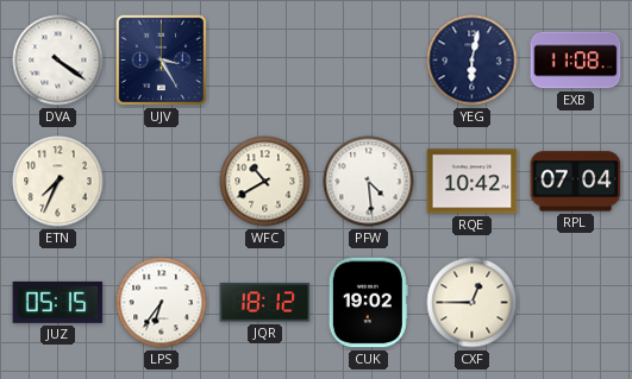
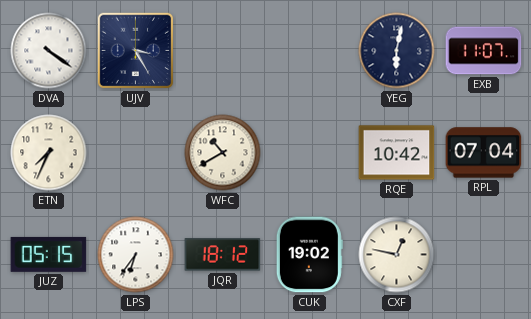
EXB: 11:08 -> 11:07
PFW: 4:29 -> none
CXF: 12:45 -> 12:47
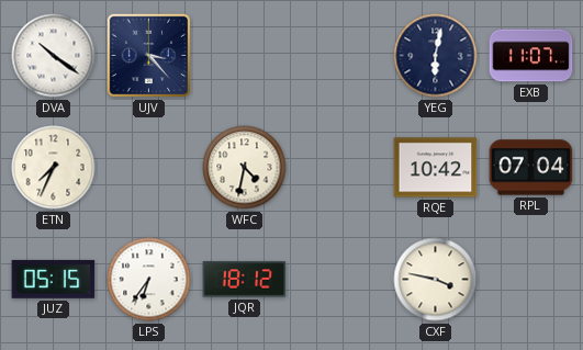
DVA: 4:21 -> 10:21
UJV: 3:25 -> 3:23
WFC: 10:40 -> 4:32
CUK: 19:02 -> none
CXF: 12:47 -> 3:47
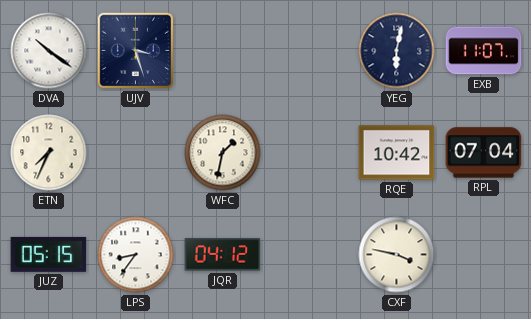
UJV: 3:23 -> 3:27
WFC: 4:32 -> 1:32
LPS: 6:36 -> 8:36
JQR: 18:12 -> 04:12
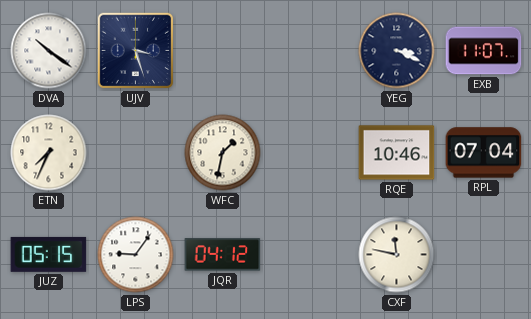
YEG: 6:02 -> 3:19
RQE: 10:42 -> 10:46
LPS: 8:36 -> 9:06
CXF: 3:47 -> 11:47
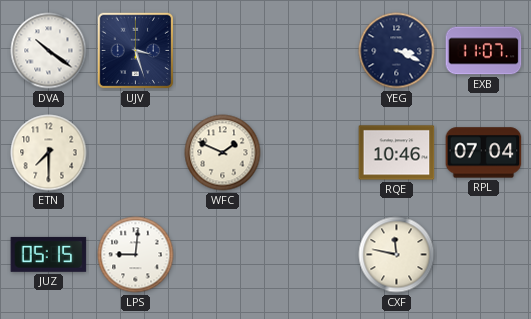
ETN: 7:34 -> 7:30
WFC: 1:32 -> 1:49
LPS: 9:06 -> 9:01
JQR: 04:12 -> none
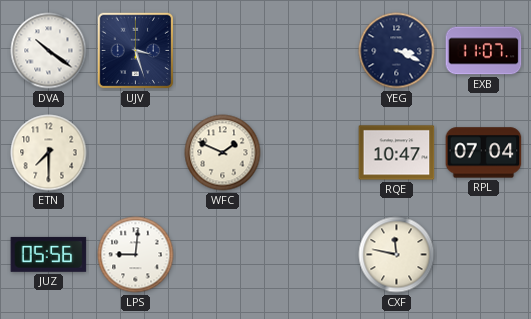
RQE: 10:46 -> 10:47
JUZ: 05:15 -> 05:56
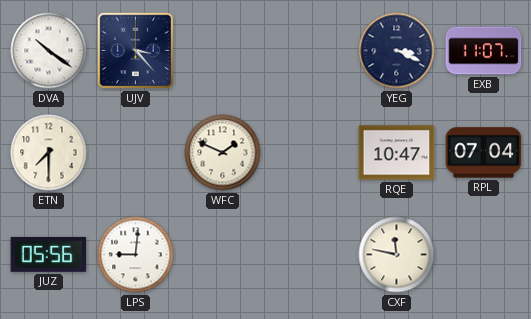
UJV: 3:27 -> 3:23
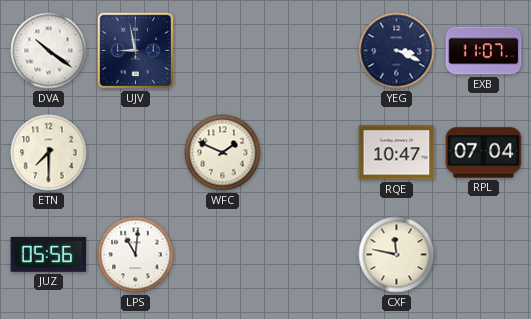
UJV: 3:23 -> 8:58
LPS: 9:01 -> 11:01
